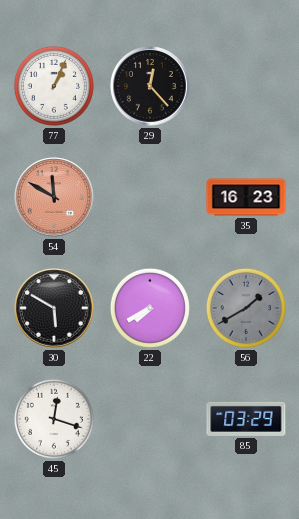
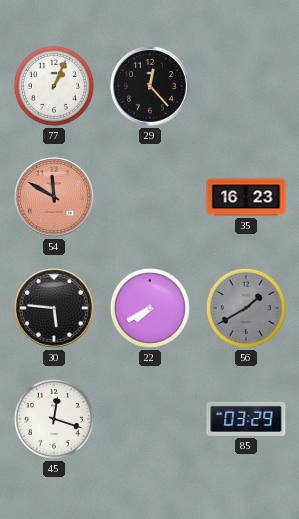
30: 5:50 -> 5:46
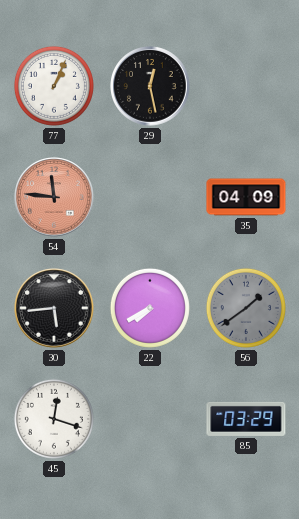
29: 12:23 -> 12:28
54: 11:50 -> 11:46
35: 16:23 -> 04:09
30: 5:46 -> 5:44
56: 1:40 -> 1:39
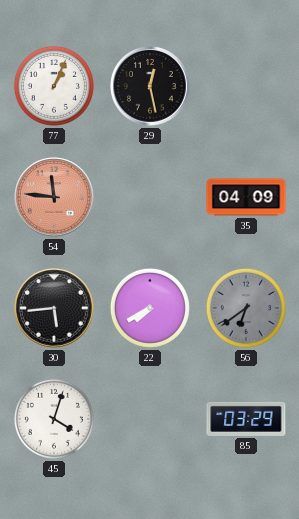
56: 1:39 -> 6:39
45: 12:18 -> 4:03
